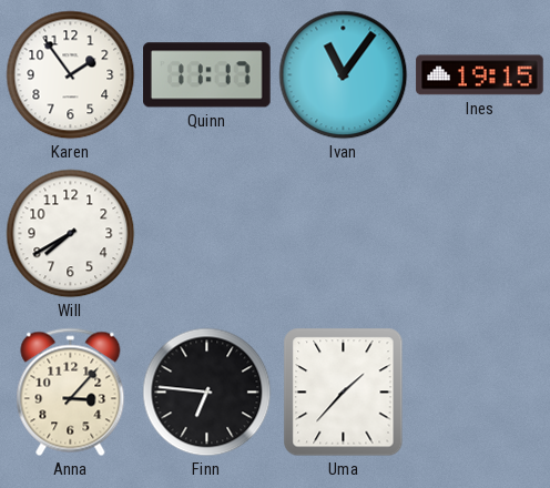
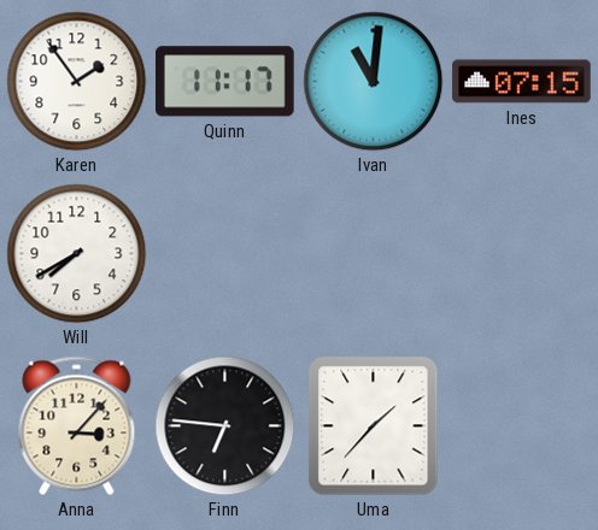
Ivan: 11:06 -> 11:01
Ines: 19:15 -> 07:15
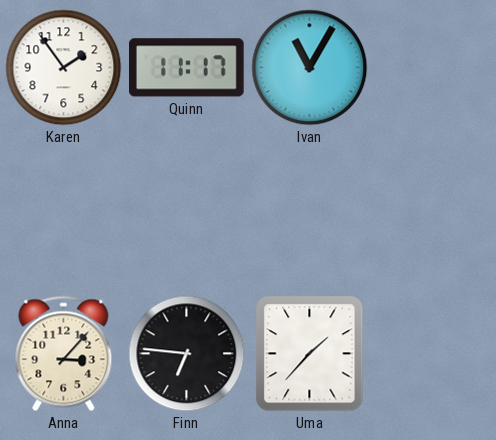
Ivan: 11:01 -> 11:05
Ines: 07:15 -> none
Will: 7:40 -> none
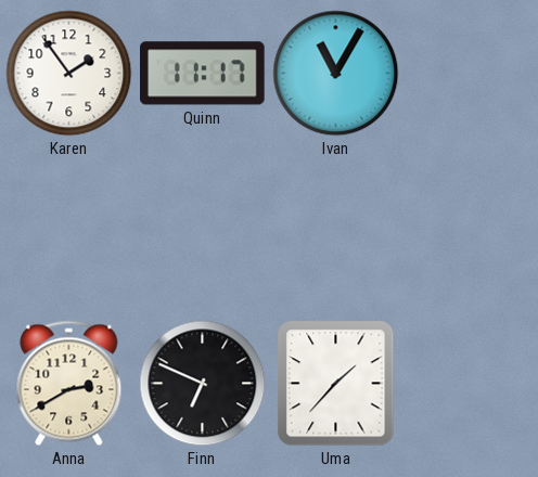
Anna: 3:07 -> 2:40
Finn: 6:46 -> 6:49
